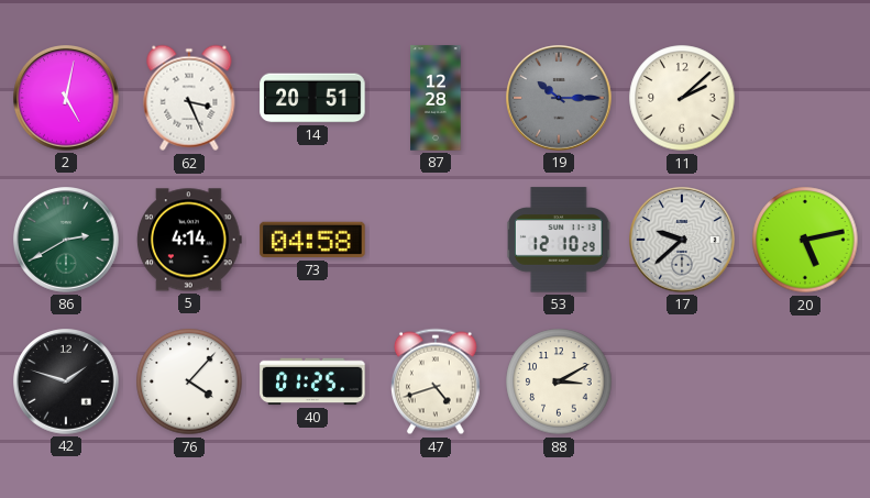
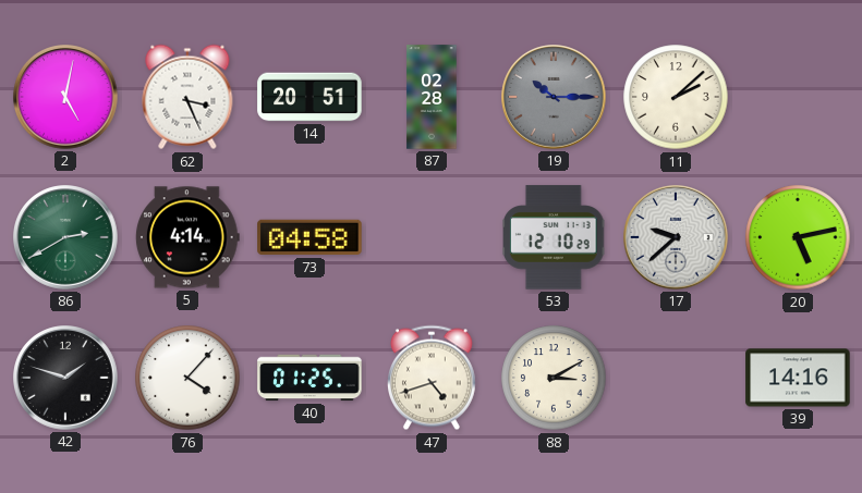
87: 12:28 -> 02:28
39: none -> 14:16
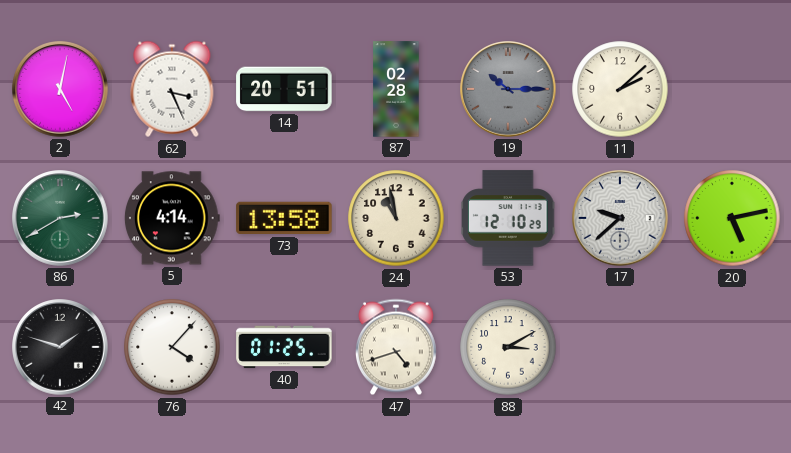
73: 04:58 -> 13:58
24: none -> 10:58
39: 14:16 -> none
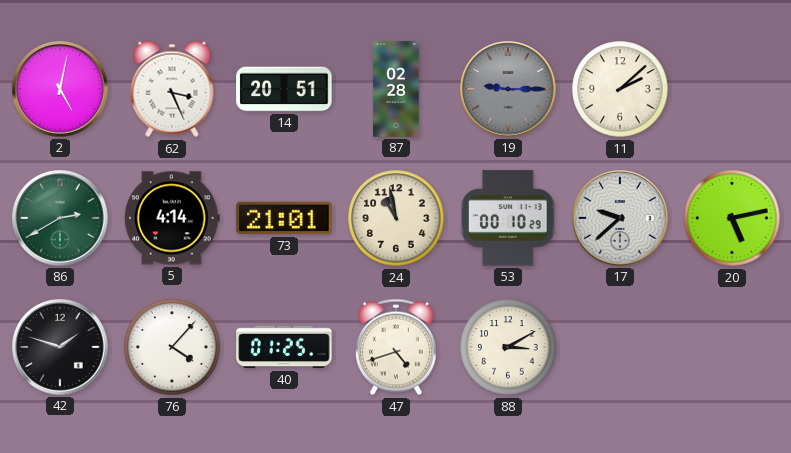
19: 10:15 -> 9:15
73: 13:58 -> 21:01
53: 12:10 -> 00:10
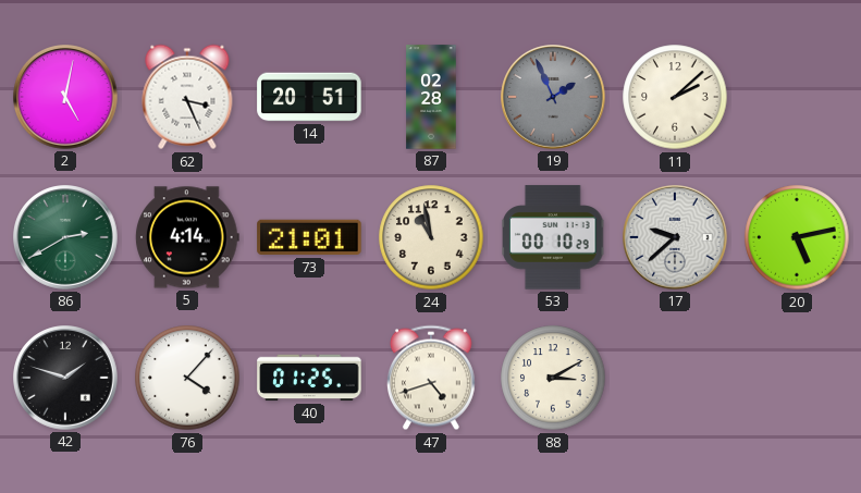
19: 9:15 -> 1:56
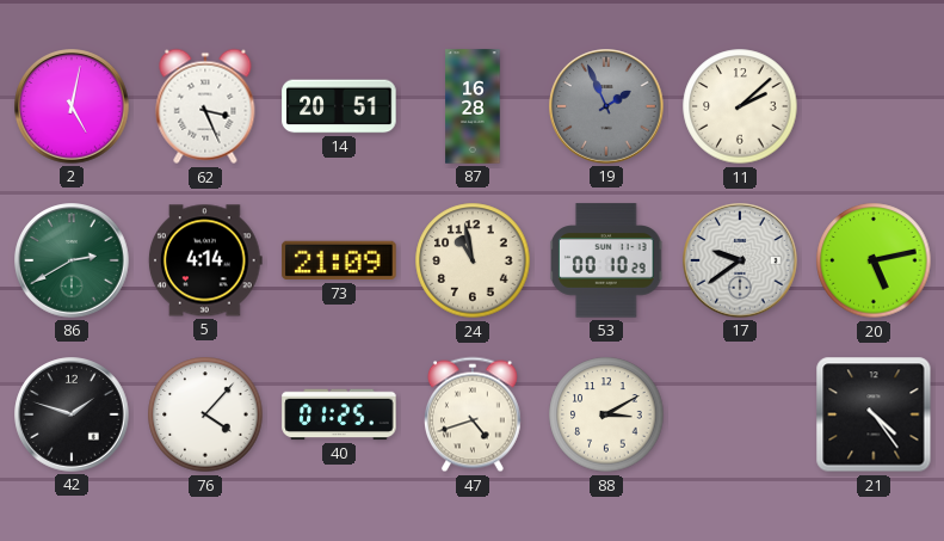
87: 02:28 -> 16:28
73: 21:01 -> 21:09
17: 9:38 -> 9:39
21: none -> 4:24
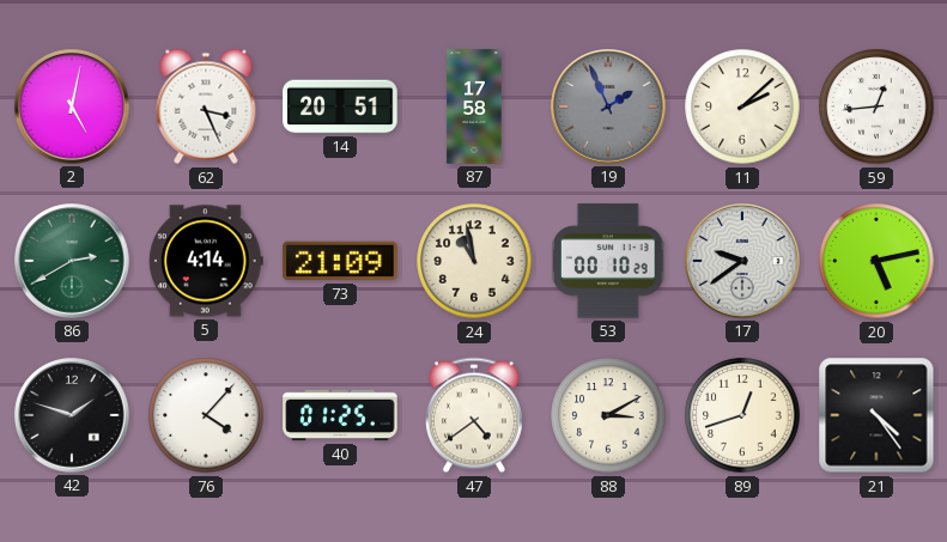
87: 16:28 -> 17:58
59: none -> 12:44
47: 4:42 -> 4:39
89: none -> 12:42
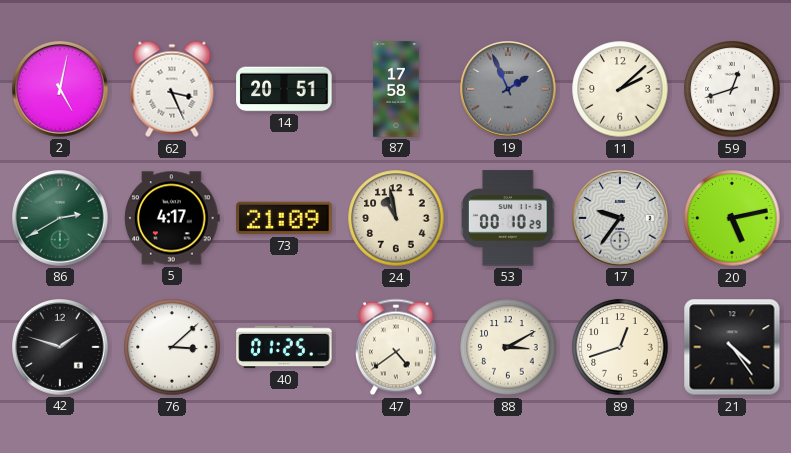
59: 12:44 -> 12:42
5: 4:14 -> 4:17
17: 9:39 -> 9:36
76: 4:07 -> 3:08
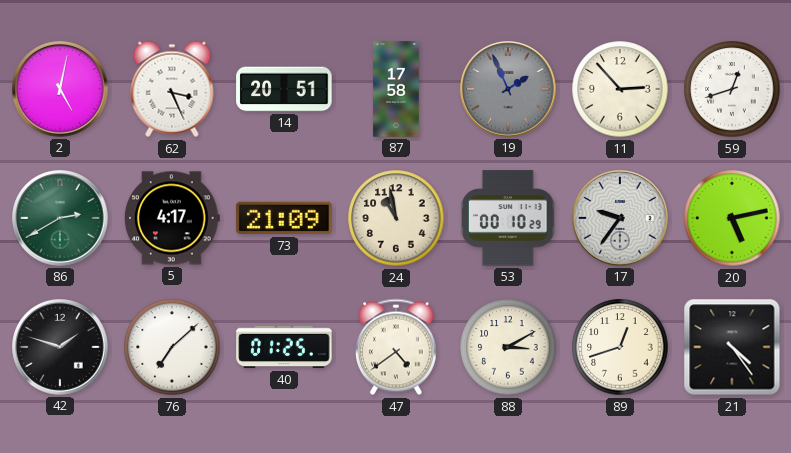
11: 2:08 -> 2:53
76: 3:08 -> 7:08
